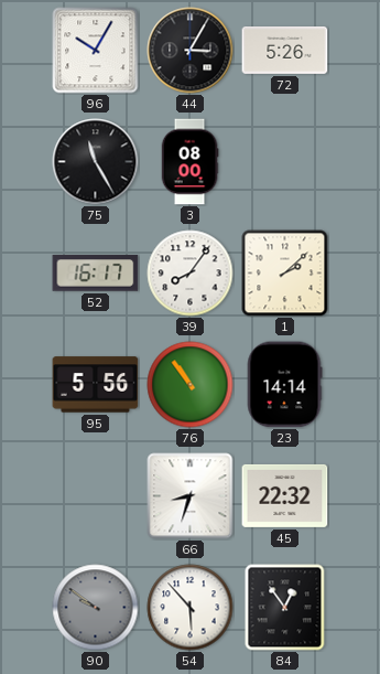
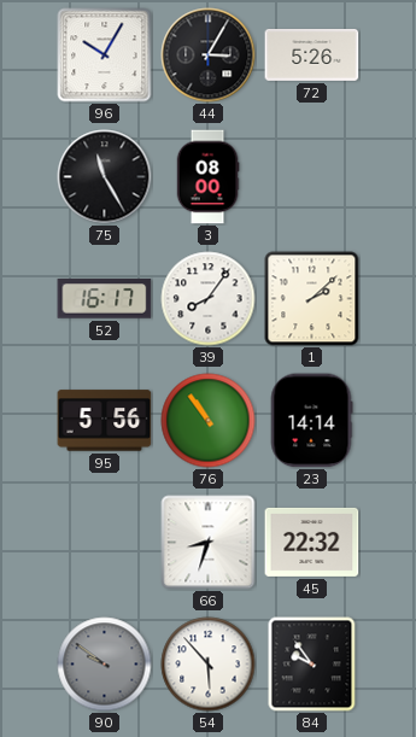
84: 12:54 -> 9:54
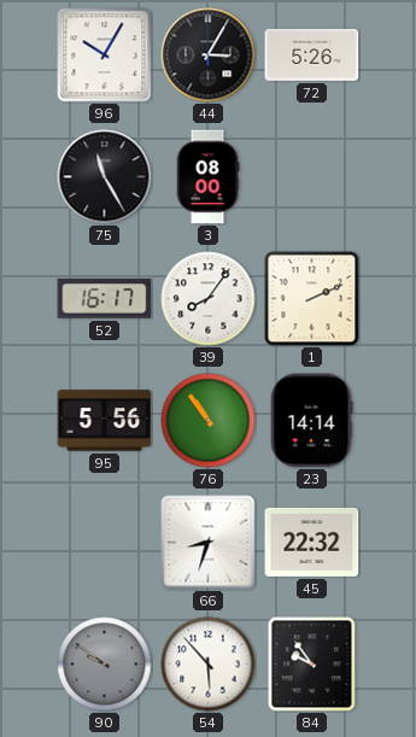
1: 2:08 -> 2:11
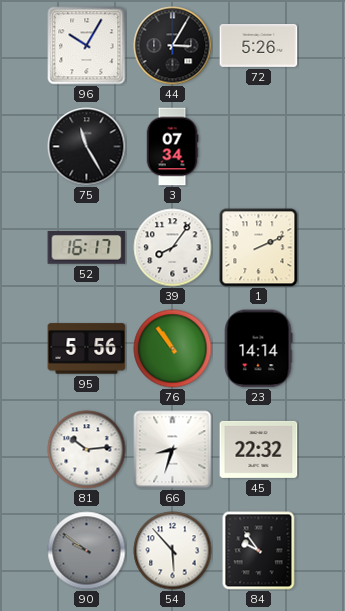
3: 08:00 -> 07:34
81: none -> 10:14
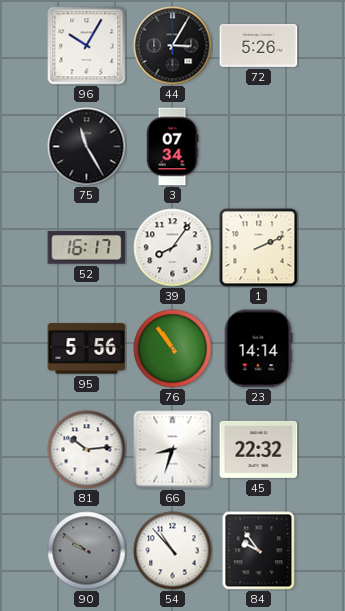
54: 5:53 -> 10:53
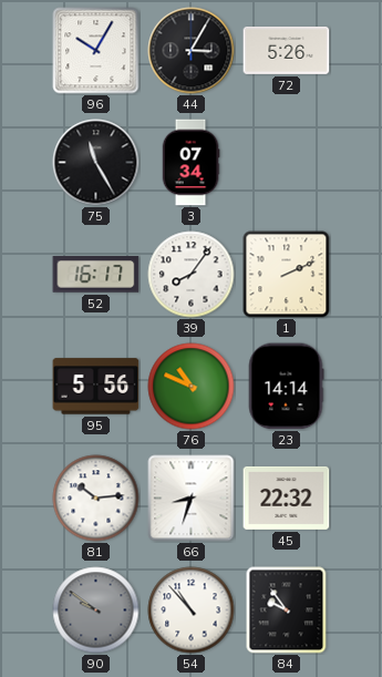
76: 10:54 -> 10:49
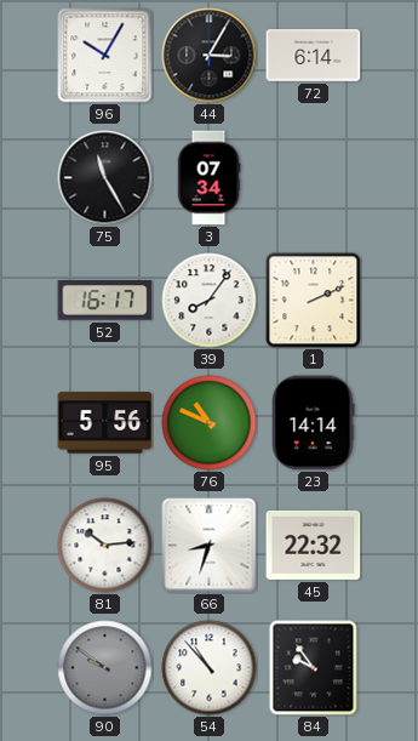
72: 5:26 -> 6:14
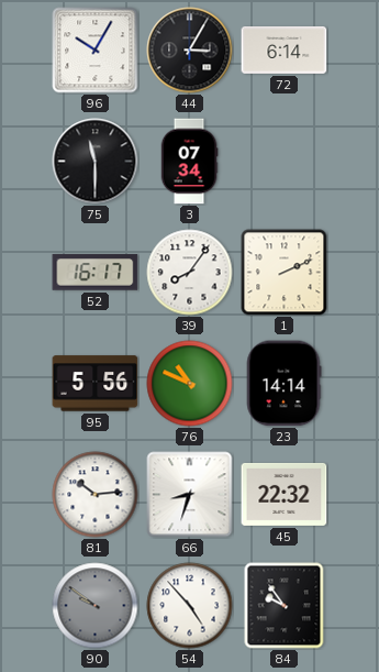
75: 11:25 -> 11:30
54: 10:53 -> 4:53
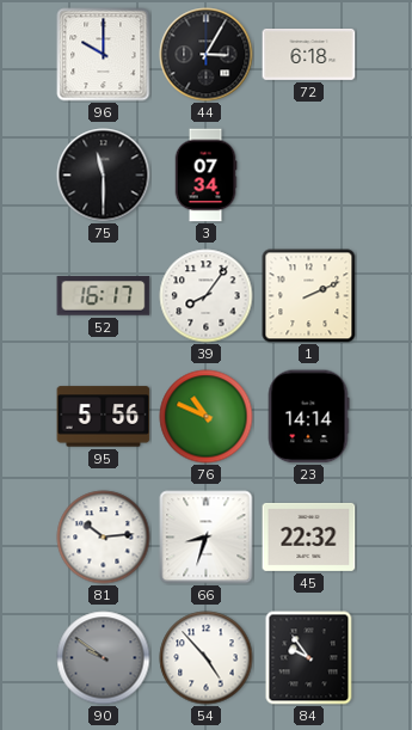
96: 10:05 -> 10:00
72: 6:14 -> 6:18
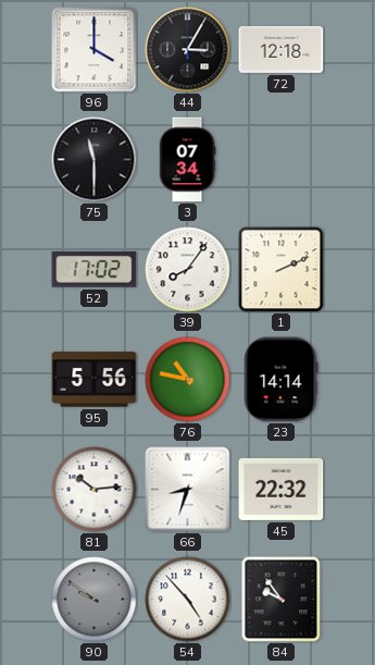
96: 10:00 -> 4:00
72: 6:18 -> 12:18
52: 16:17 -> 17:02
76: 10:49 -> 10:47
